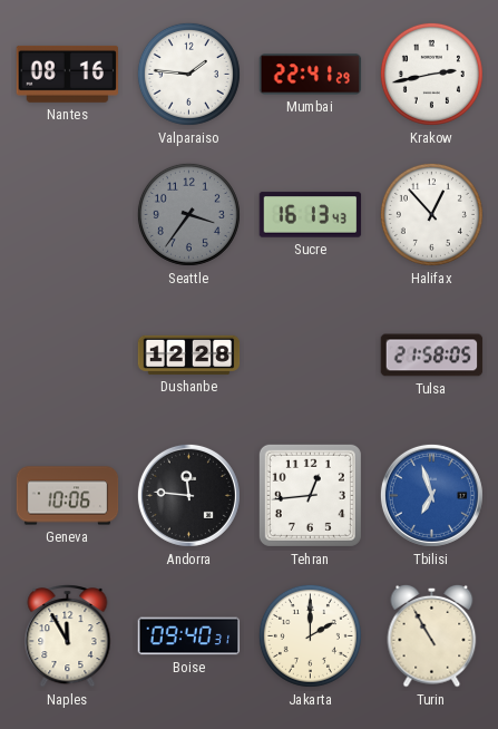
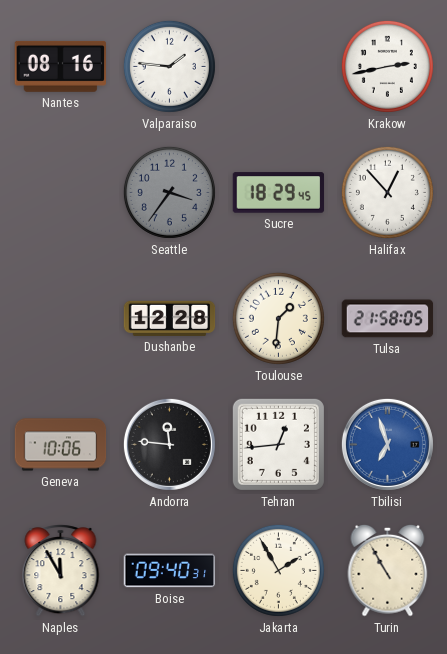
Mumbai: 22:41 -> none
Sucre: 16:13 -> 18:29
Toulouse: none -> 1:31
Jakarta: 2:00 -> 1:55
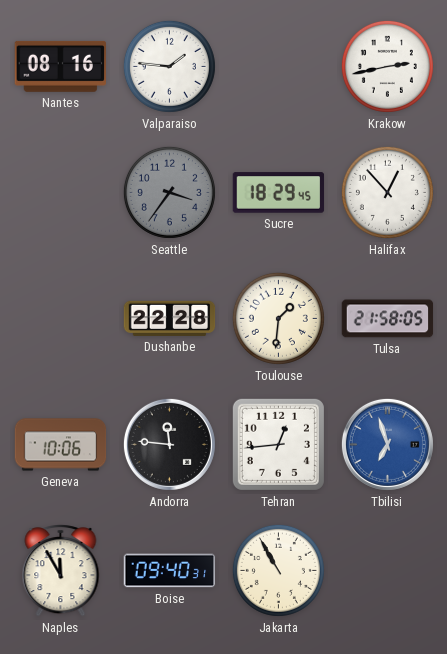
Dushanbe: 12:28 -> 22:28
Jakarta: 1:55 -> 10:55
Turin: 10:55 -> none
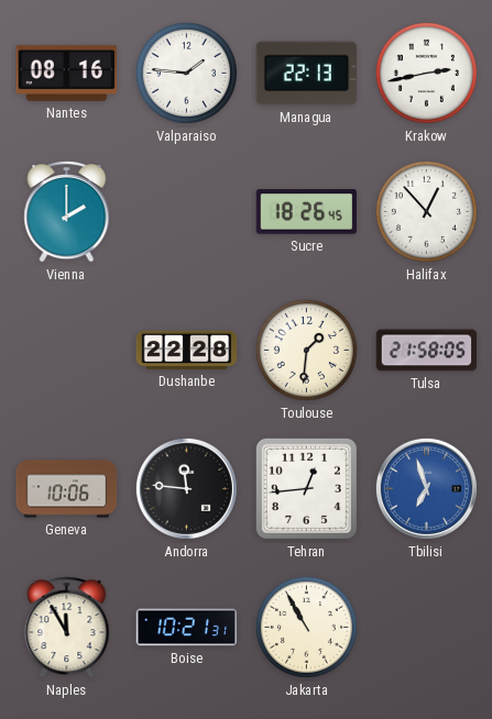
Managua: none -> 22:13
Vienna: none -> 2:00
Seattle: 3:36 -> none
Sucre: 18:29 -> 18:26
Boise: 09:40 -> 10:21
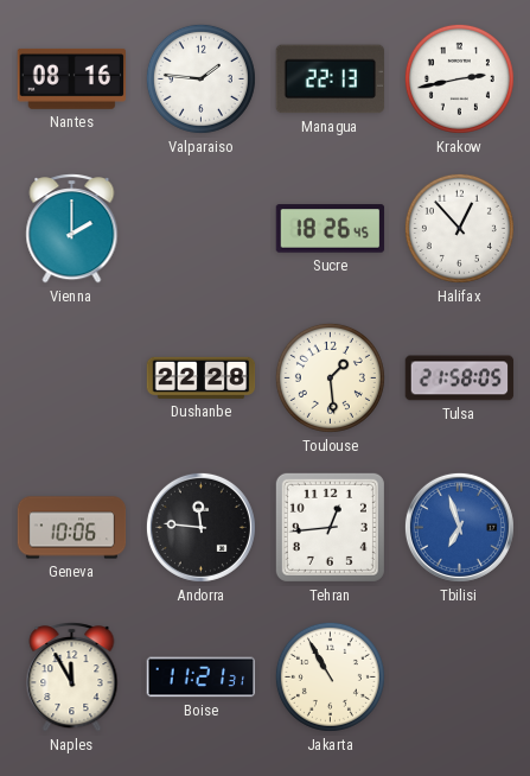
Toulouse: 1:31 -> 1:29
Boise: 10:21 -> 11:21
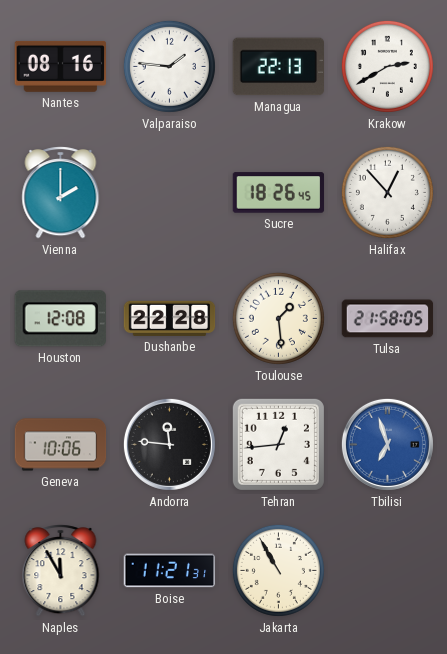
Krakow: 2:43 -> 2:40
Houston: none -> 12:08
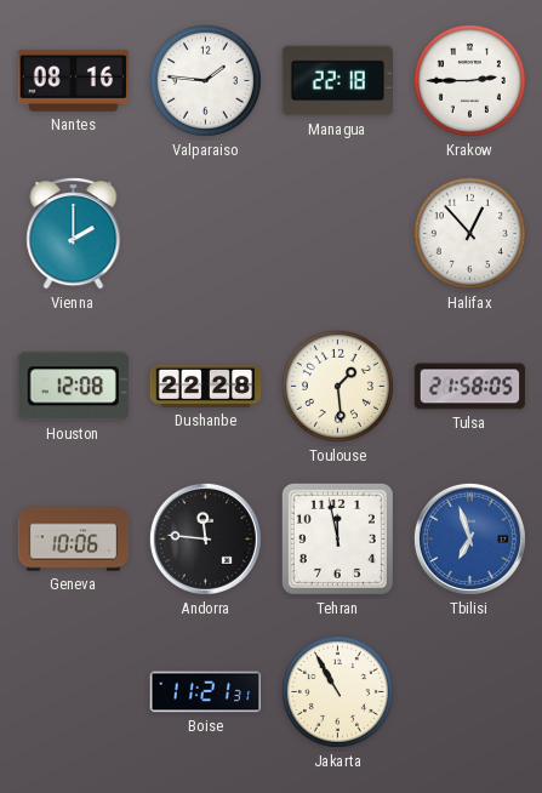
Managua: 22:13 -> 22:18
Krakow: 2:40 -> 2:45
Sucre: 18:26 -> none
Tehran: 12:44 -> 11:58
Naples: 11:55 -> none
